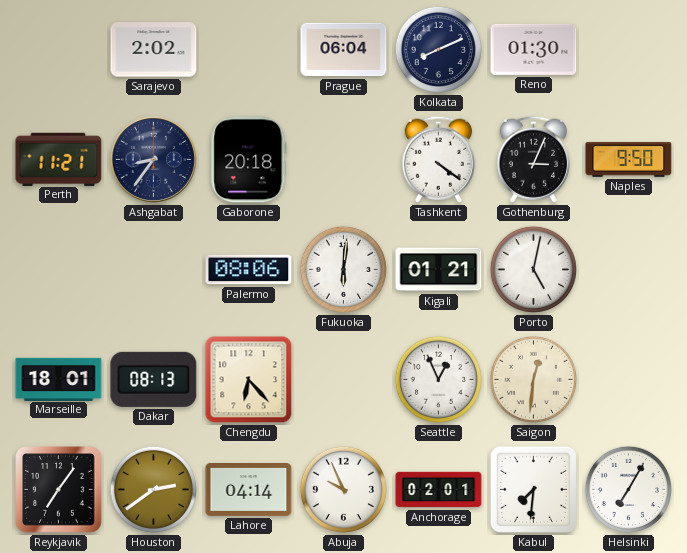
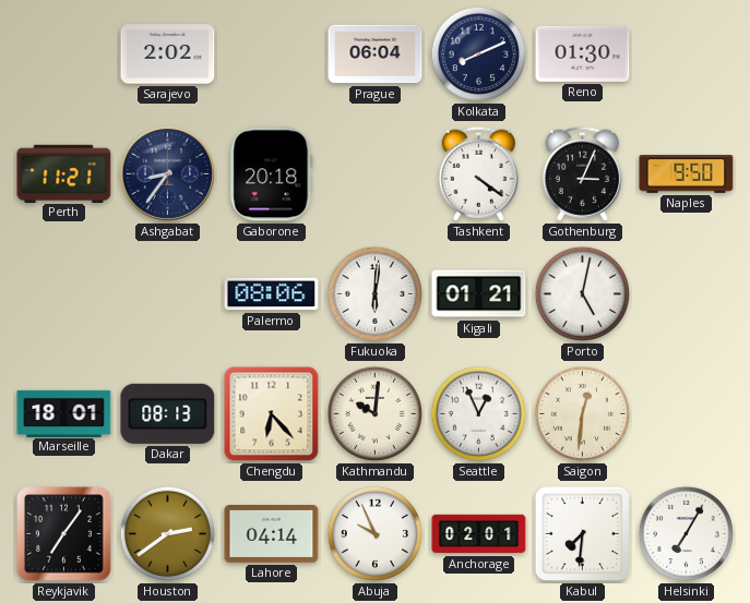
Kathmandu: none -> 10:01
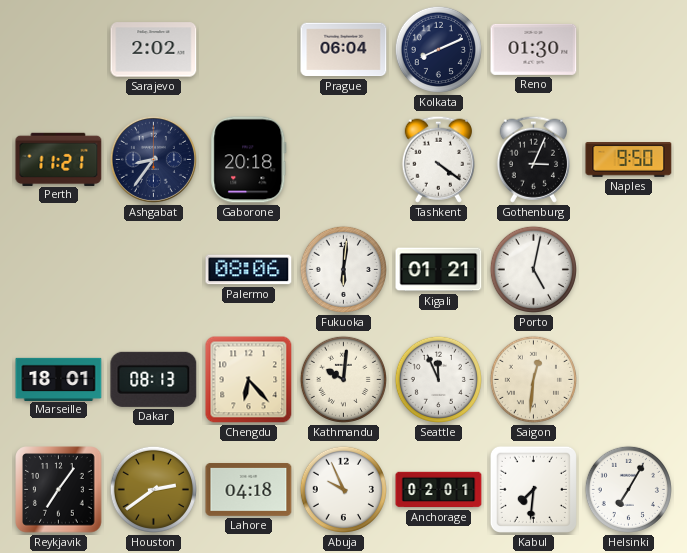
Seattle: 12:56 -> 11:56
Lahore: 04:14 -> 04:18
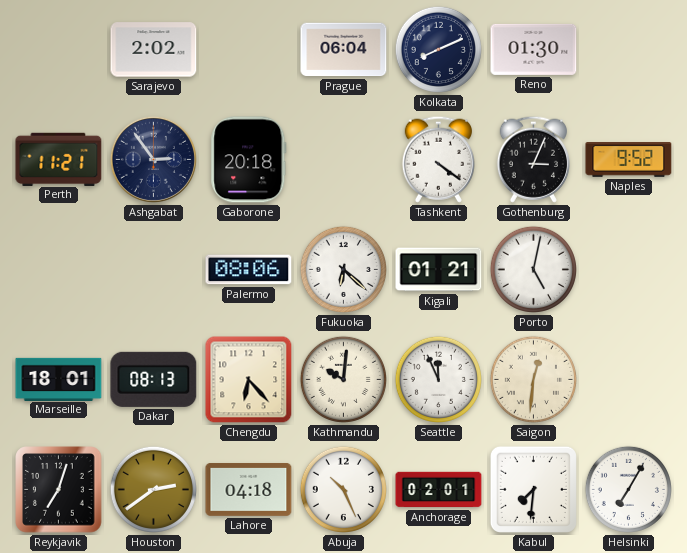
Ashgabat: 8:36 -> 2:54
Naples: 9:50 -> 9:52
Fukuoka: 6:01 -> 6:22
Reykjavik: 7:06 -> 7:03
Abuja: 9:56 -> 10:26
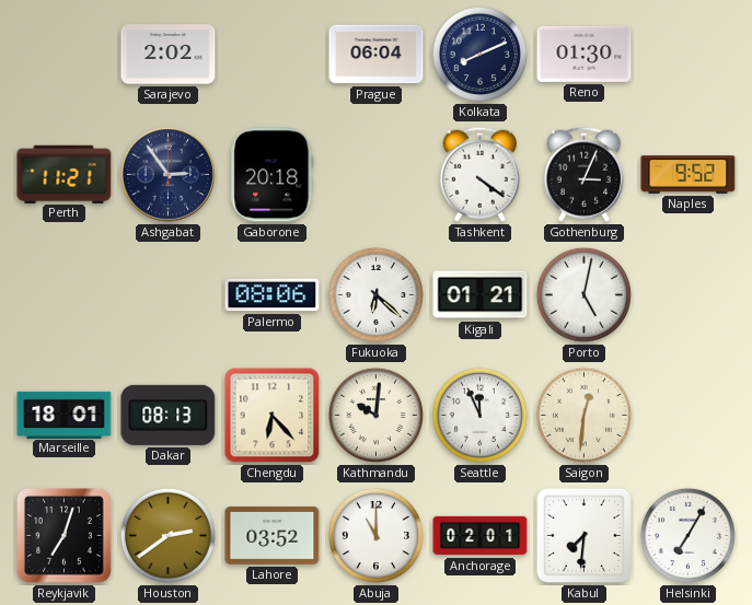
Lahore: 04:18 -> 03:52
Abuja: 10:26 -> 11:00
